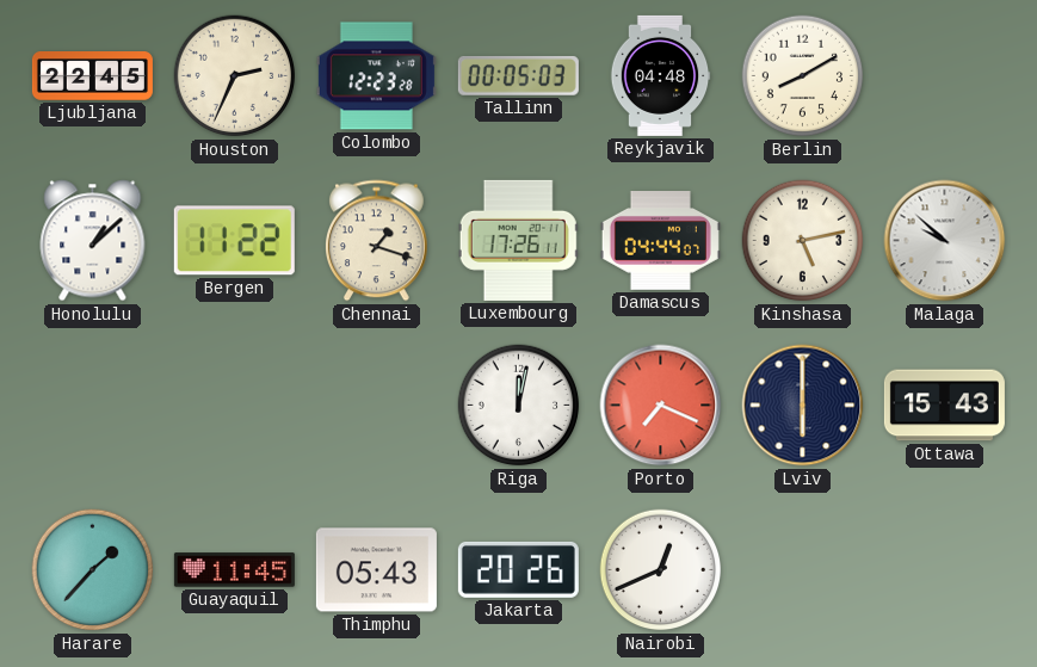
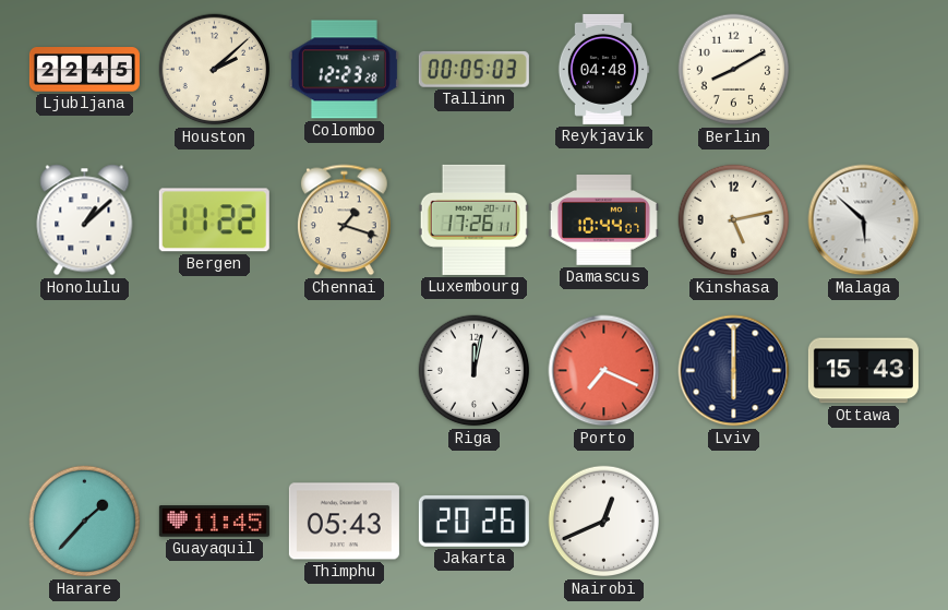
Houston: 2:34 -> 2:08
Damascus: 04:44 -> 10:44
Malaga: 9:52 -> 5:52
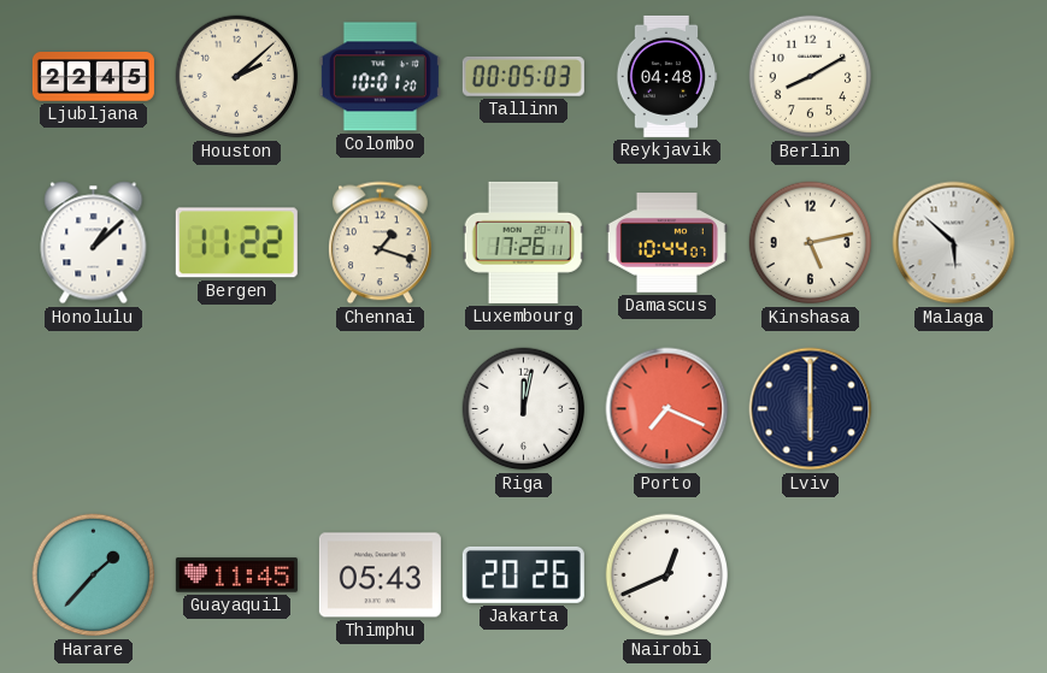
Colombo: 12:23 -> 10:01
Ottawa: 15:43 -> none
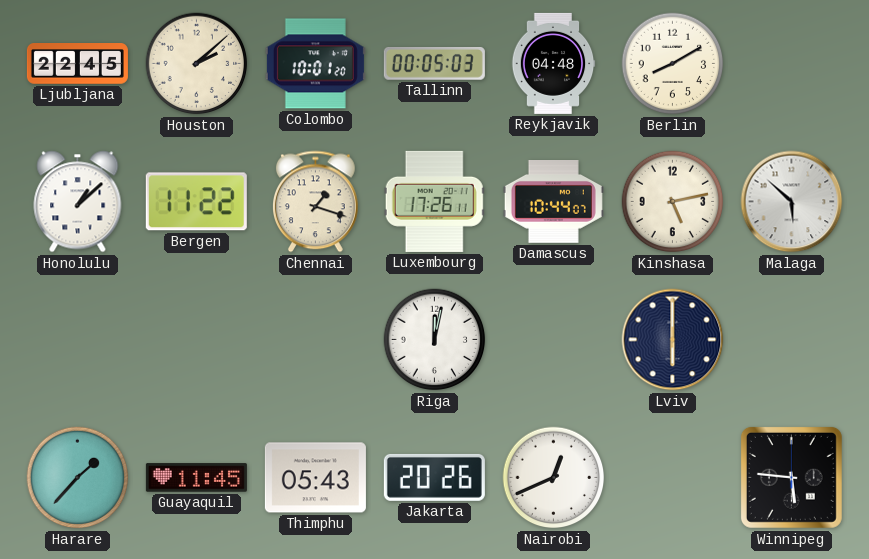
Porto: 7:19 -> none
Winnipeg: none -> 5:46
